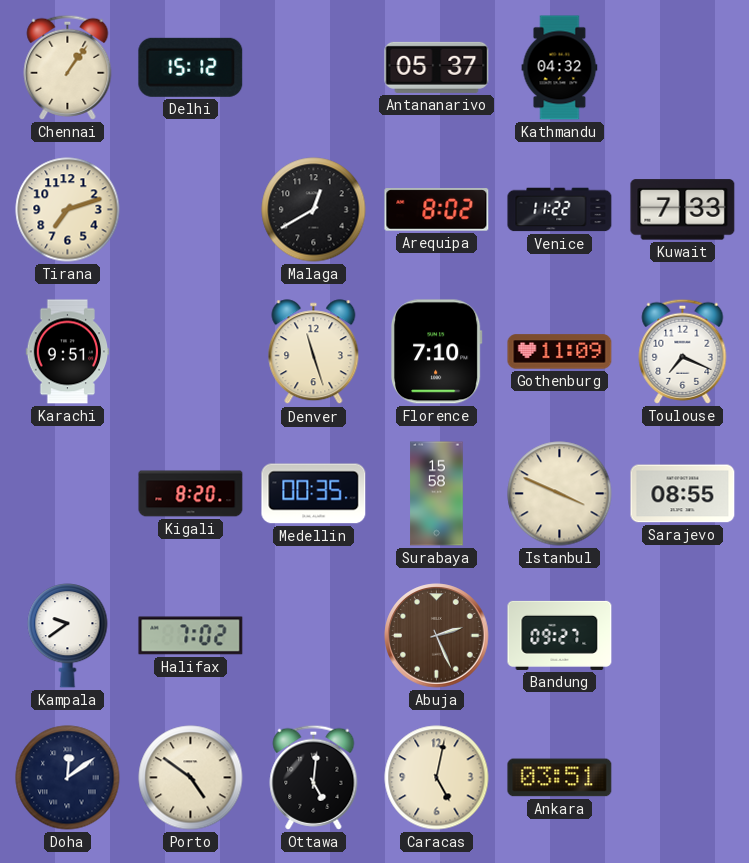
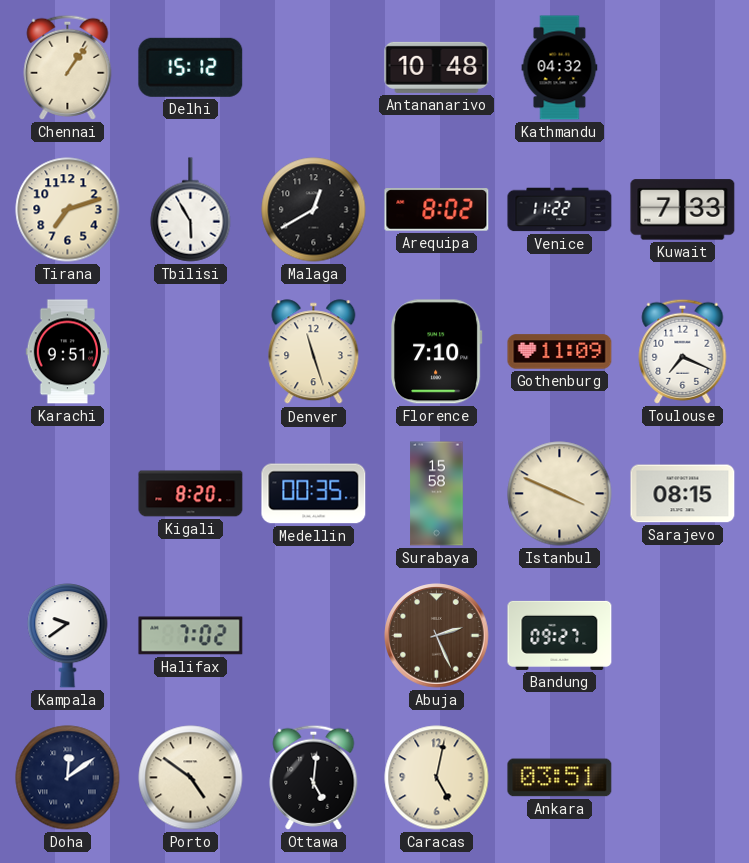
Antananarivo: 05:37 -> 10:48
Tbilisi: none -> 5:55
Sarajevo: 08:55 -> 08:15
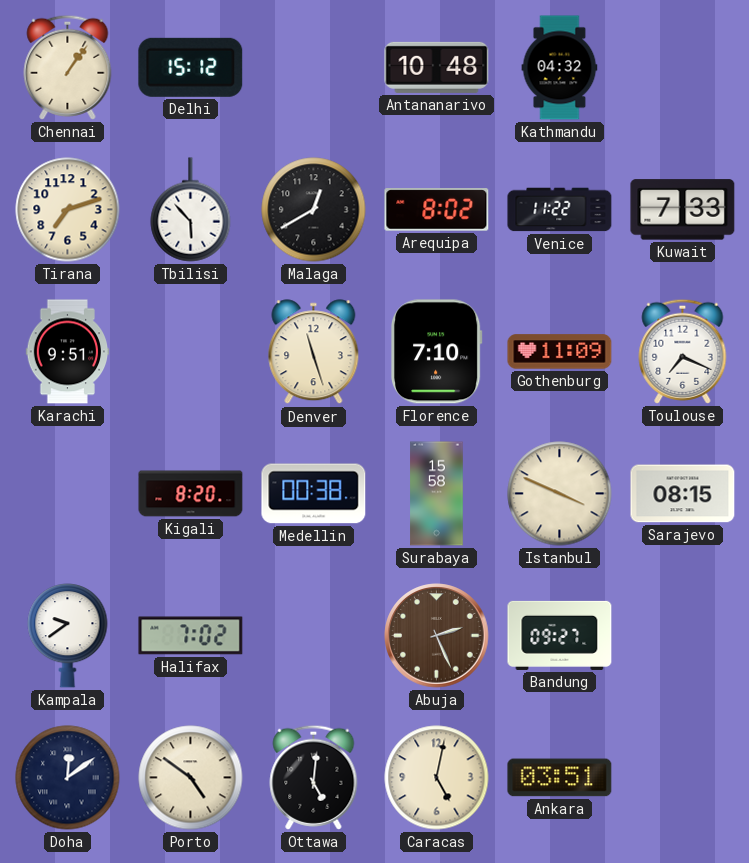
Tbilisi: 5:55 -> 5:53
Medellin: 00:35 -> 00:38
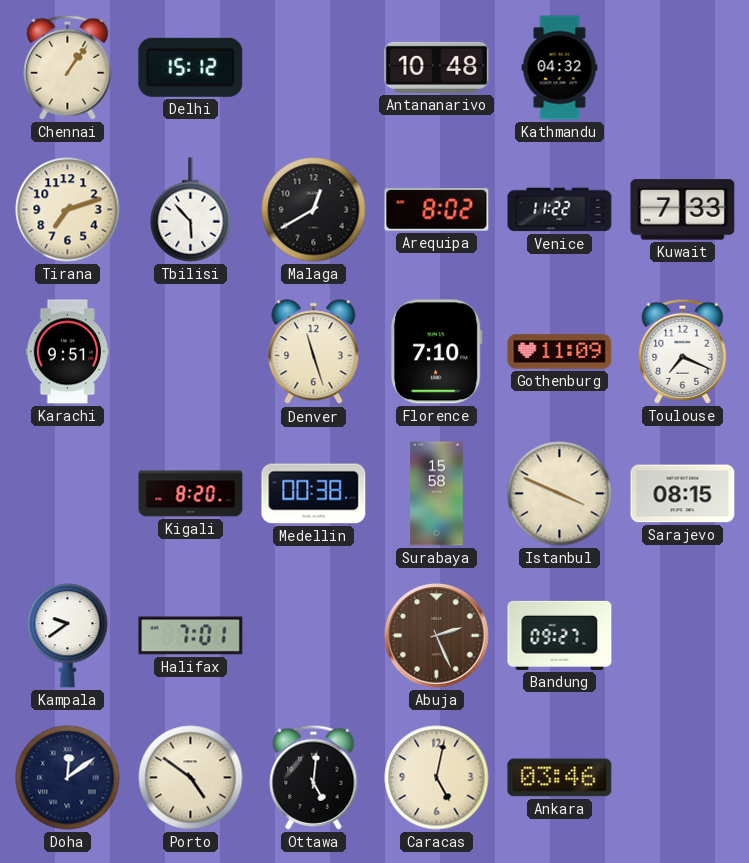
Halifax: 7:02 -> 7:01
Ankara: 03:51 -> 03:46
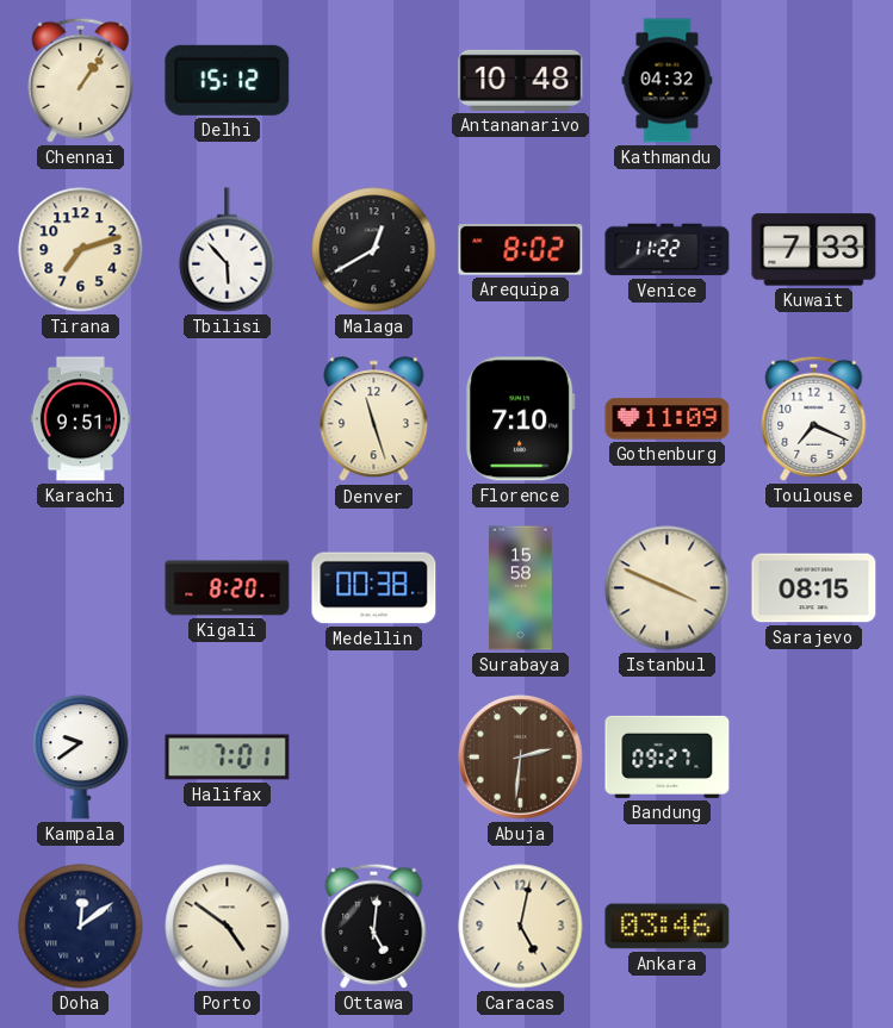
Abuja: 2:26 -> 2:31
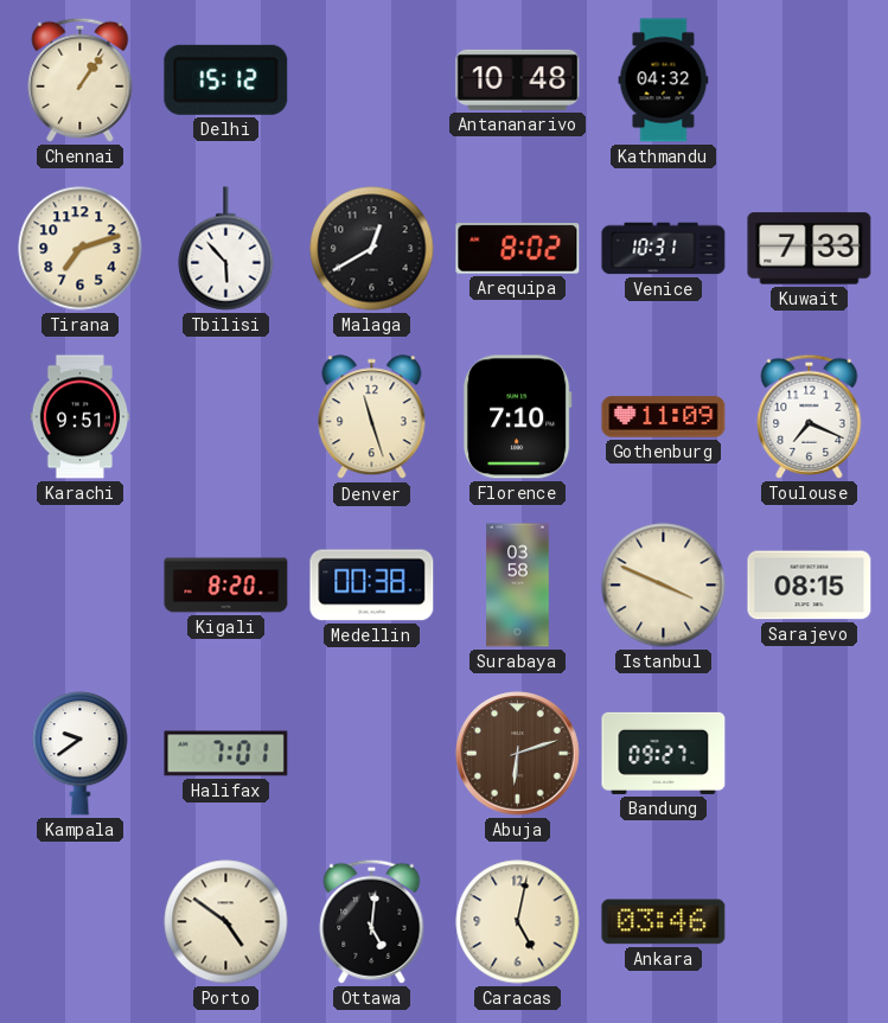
Venice: 11:22 -> 10:31
Surabaya: 15:58 -> 03:58
Abuja: 2:31 -> 6:12
Doha: 12:09 -> none
